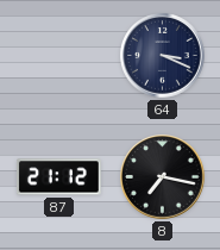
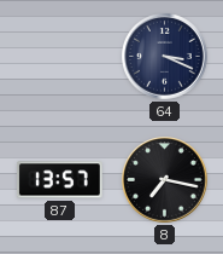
87: 21:12 -> 13:57
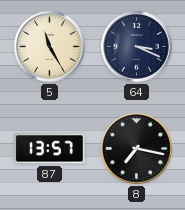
5: none -> 11:25
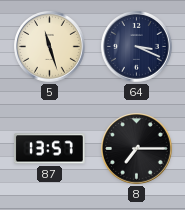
5: 11:25 -> 11:27
8: 7:17 -> 7:15
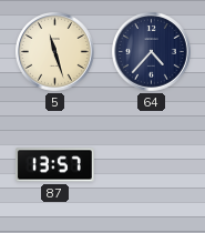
64: 3:19 -> 4:37
8: 7:15 -> none
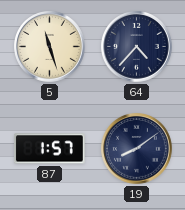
87: 13:57 -> 1:57
19: none -> 8:09
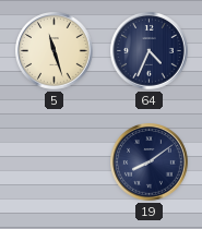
64: 4:37 -> 4:34
87: 1:57 -> none
